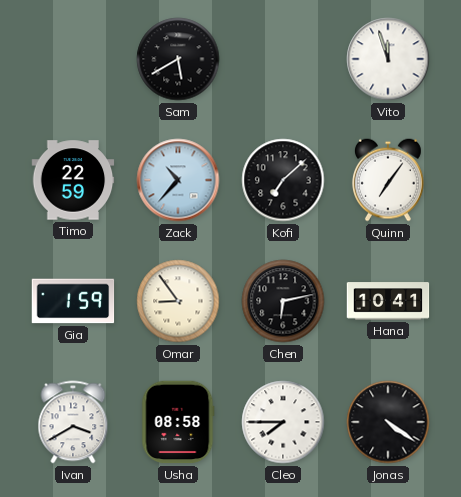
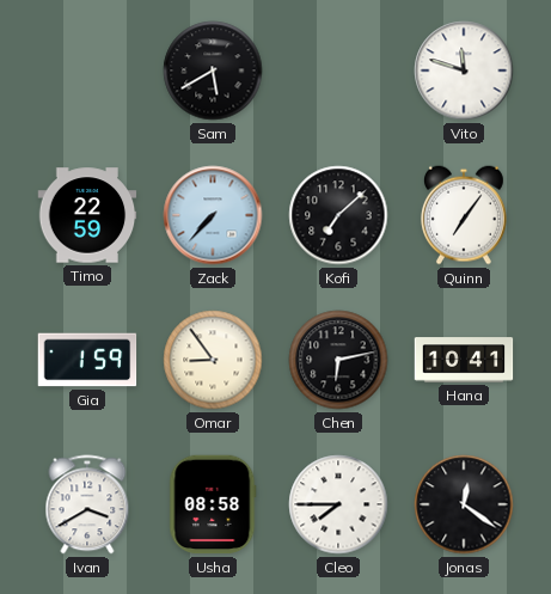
Vito: 11:57 -> 11:48
Zack: 10:37 -> 7:37
Jonas: 4:21 -> 12:21
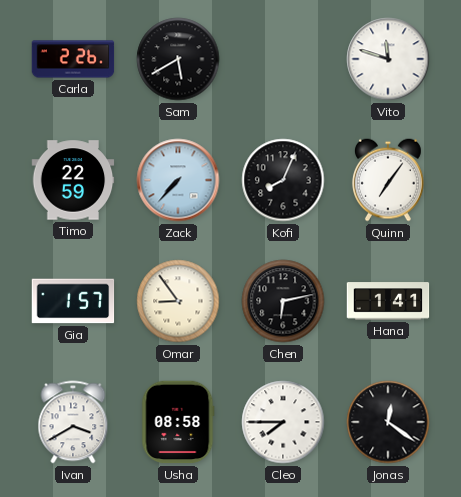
Carla: none -> 2:26
Kofi: 7:08 -> 8:04
Gia: 1:59 -> 1:57
Hana: 10:41 -> 1:41
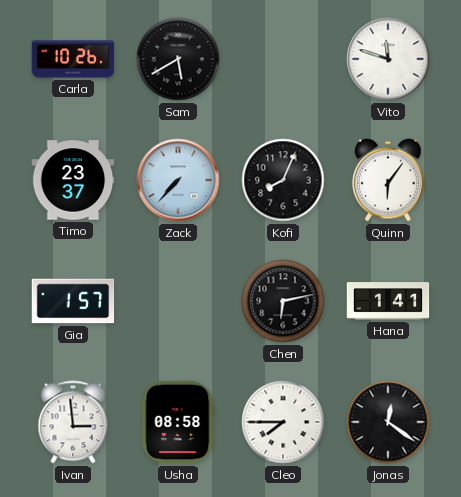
Carla: 2:26 -> 10:26
Timo: 22:59 -> 23:37
Quinn: 7:06 -> 6:06
Omar: 8:54 -> none
Ivan: 3:40 -> 2:59
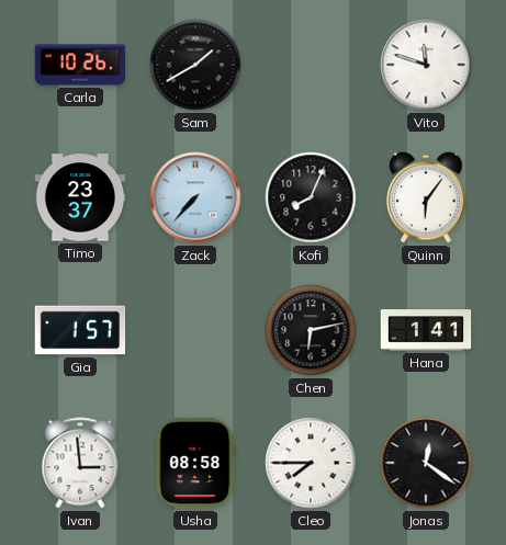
Sam: 5:40 -> 1:40
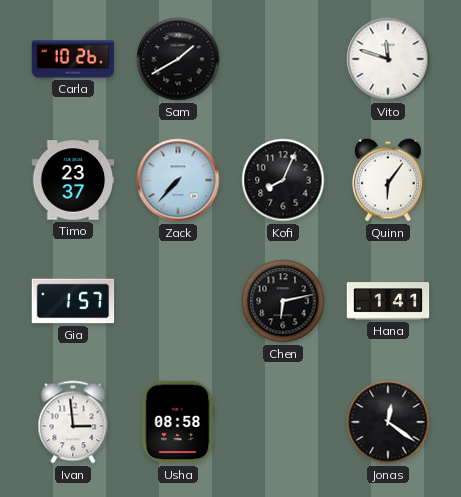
Cleo: 7:45 -> none
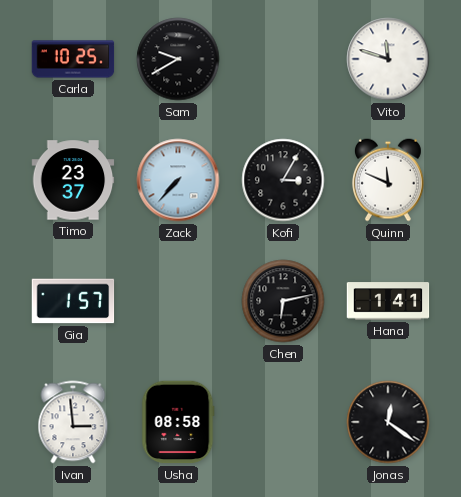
Carla: 10:26 -> 10:25
Sam: 1:40 -> 9:40
Kofi: 8:04 -> 3:05
Quinn: 6:06 -> 11:49
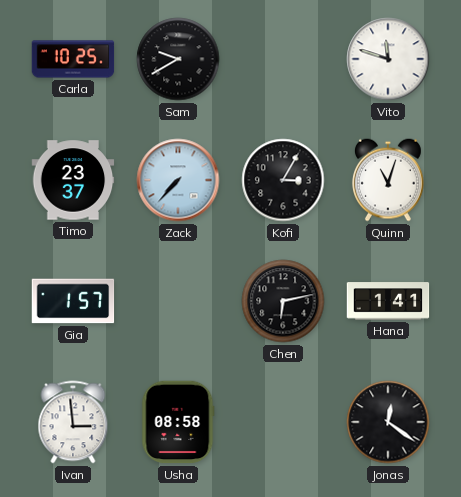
Quinn: 11:49 -> 11:03
